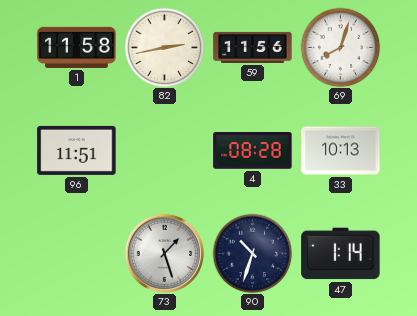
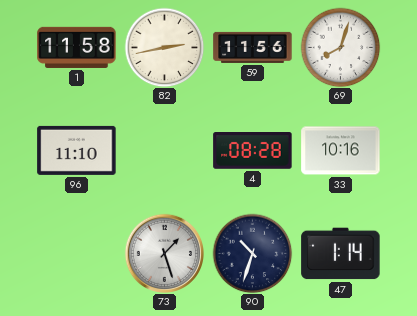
96: 11:51 -> 11:10
33: 10:13 -> 10:16
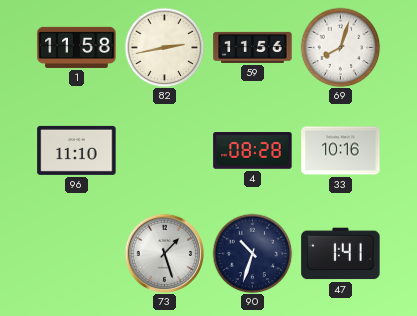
47: 1:14 -> 1:41
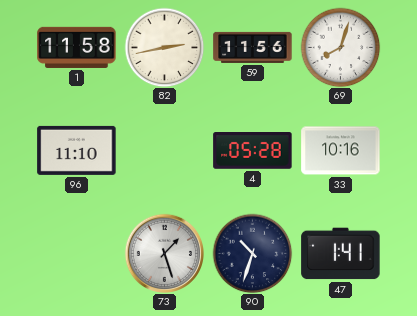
4: 08:28 -> 05:28
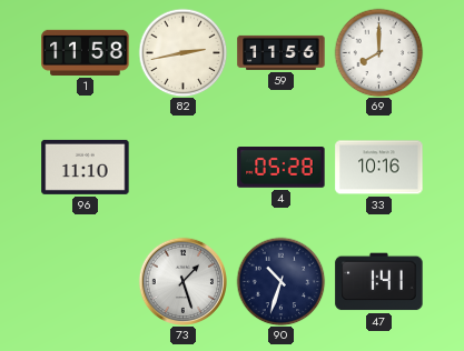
69: 8:03 -> 8:00
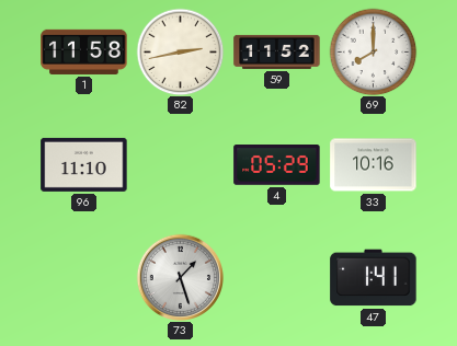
59: 11:56 -> 11:52
4: 05:28 -> 05:29
90: 10:33 -> none
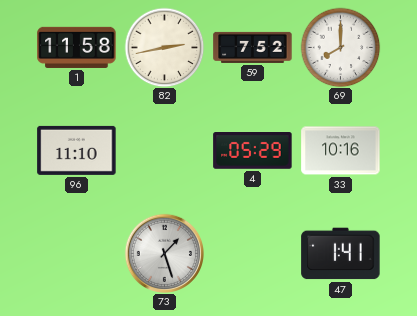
59: 11:52 -> 7:52
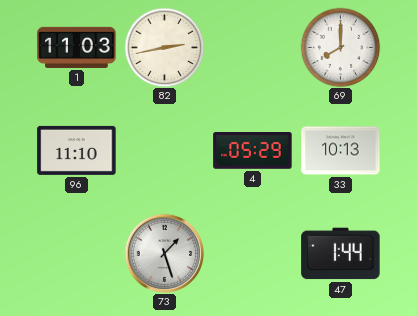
1: 11:58 -> 11:03
59: 7:52 -> none
33: 10:16 -> 10:13
47: 1:41 -> 1:44
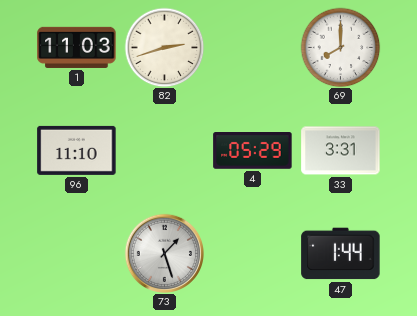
82: 2:43 -> 2:42
33: 10:13 -> 3:31
